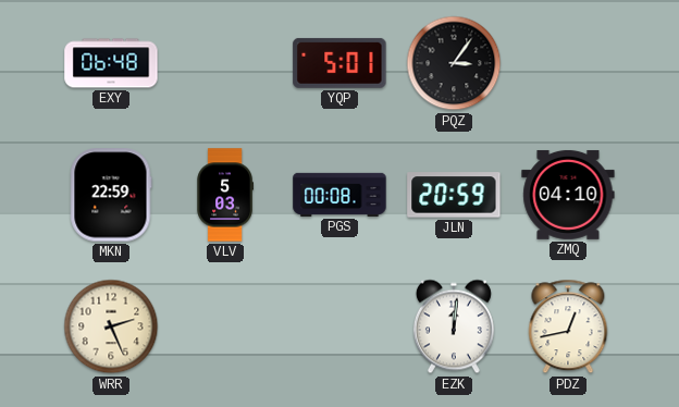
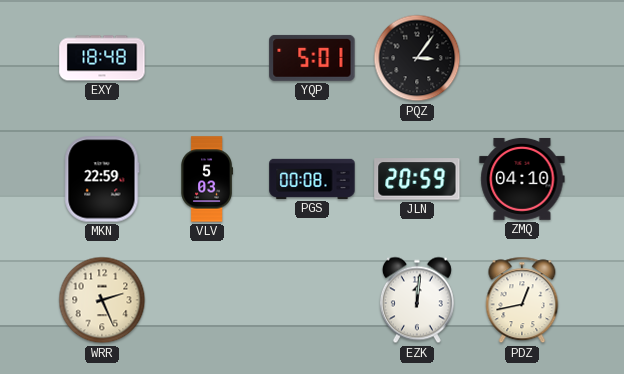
EXY: 06:48 -> 18:48
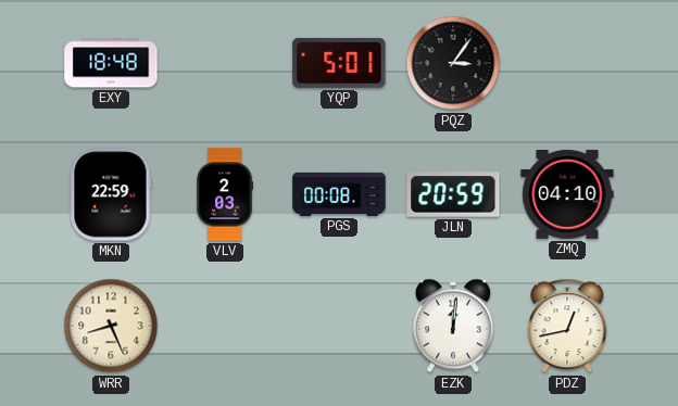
VLV: 5:03 -> 2:03
WRR: 2:26 -> 8:26
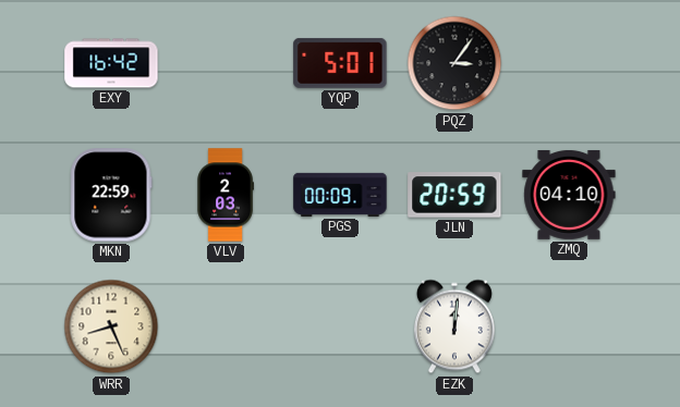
EXY: 18:48 -> 16:42
PGS: 00:08 -> 00:09
PDZ: 12:43 -> none
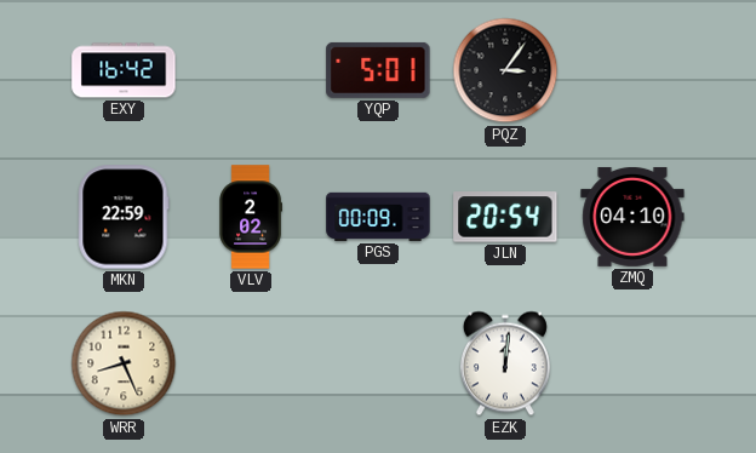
VLV: 2:03 -> 2:02
JLN: 20:59 -> 20:54
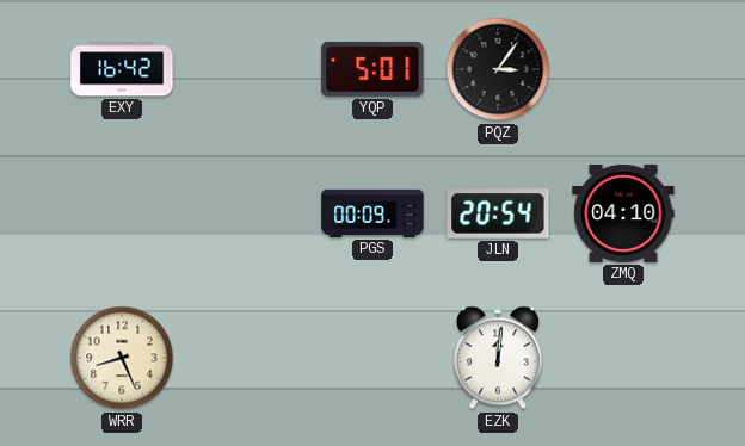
MKN: 22:59 -> none
VLV: 2:02 -> none
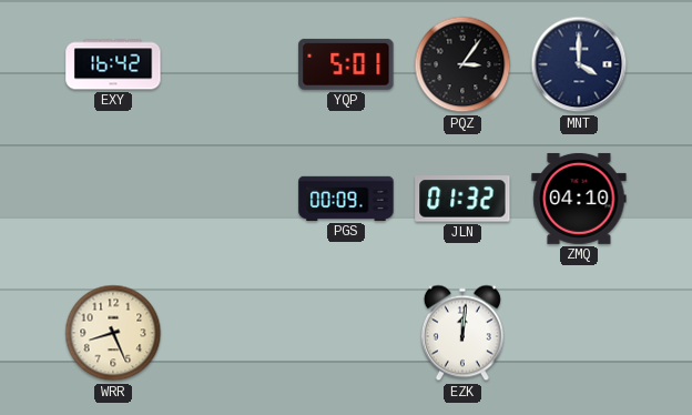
MNT: none -> 4:00
JLN: 20:54 -> 01:32
